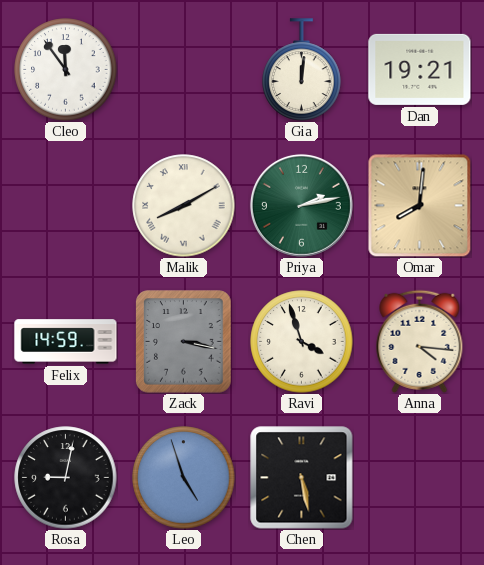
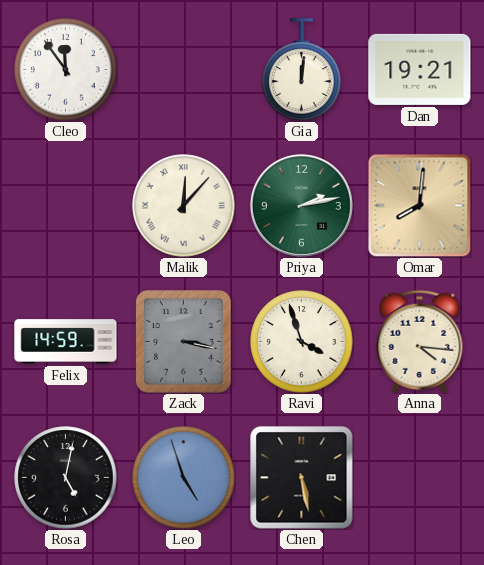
Malik: 8:10 -> 12:07
Rosa: 9:02 -> 5:02
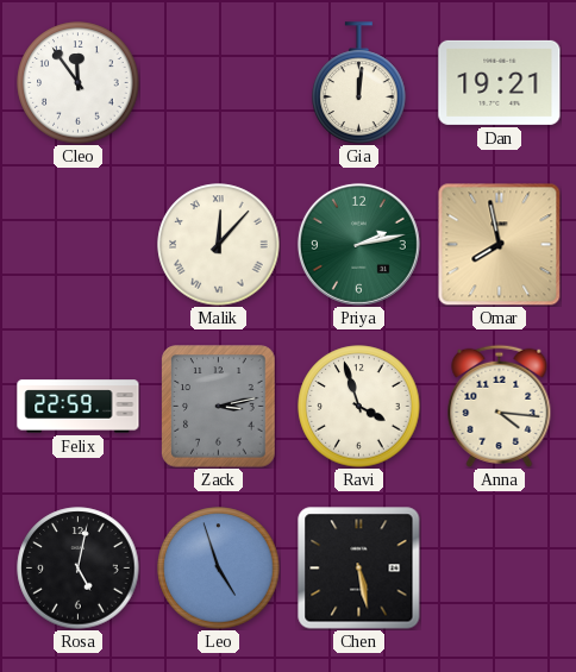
Omar: 8:01 -> 7:58
Felix: 14:59 -> 22:59
Zack: 3:17 -> 3:13
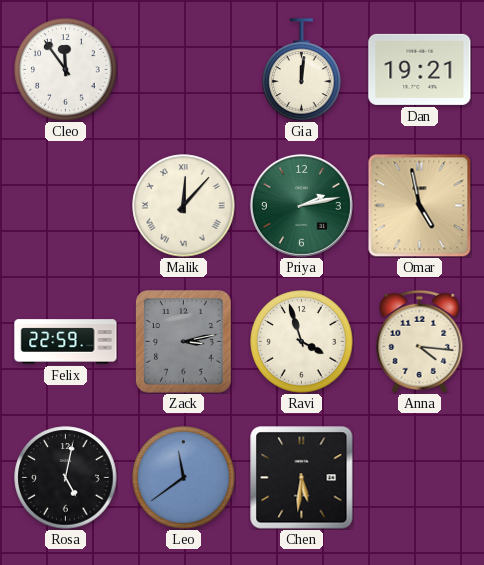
Omar: 7:58 -> 4:58
Leo: 4:57 -> 11:39
Chen: 5:28 -> 5:31
